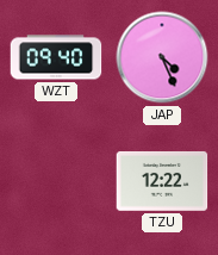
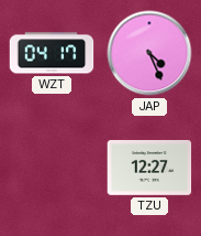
WZT: 09:40 -> 04:17
TZU: 12:22 -> 12:27
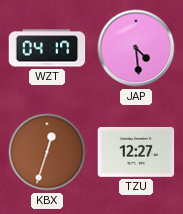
JAP: 4:26 -> 4:29
KBX: none -> 12:33
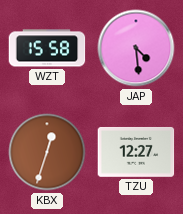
WZT: 04:17 -> 15:58
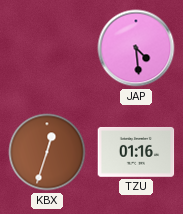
WZT: 15:58 -> none
TZU: 12:27 -> 01:16
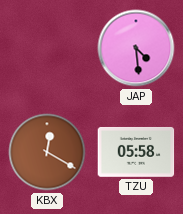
KBX: 12:33 -> 12:20
TZU: 01:16 -> 05:58
